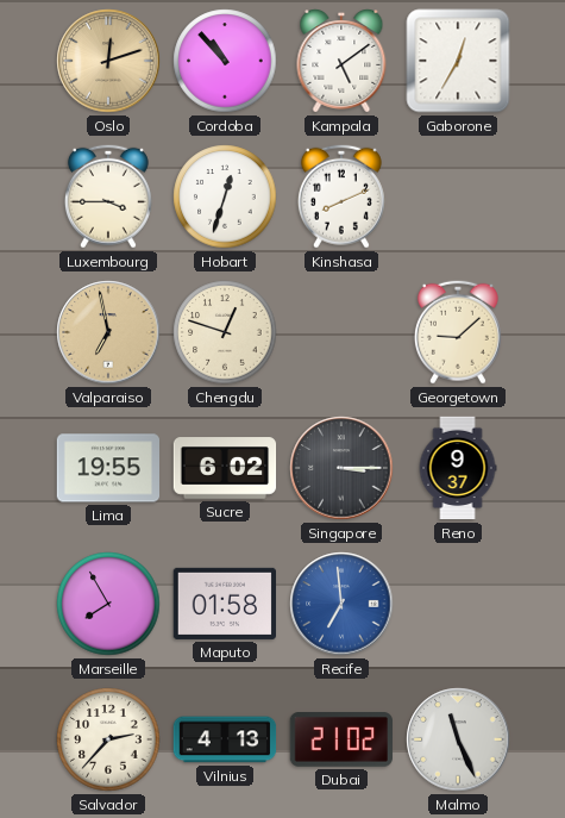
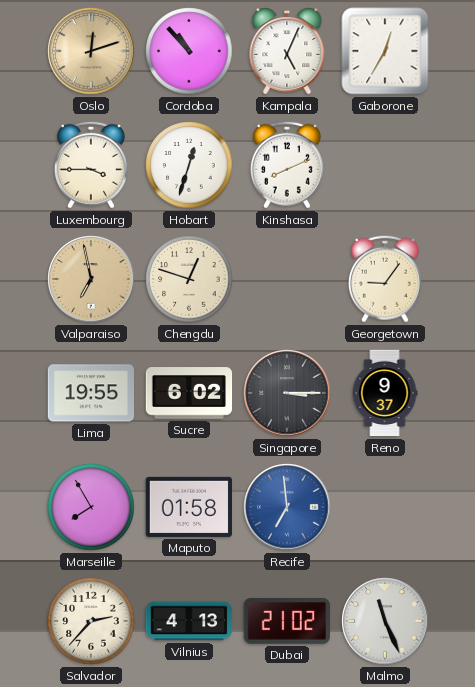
Kampala: 5:09 -> 5:04
Georgetown: 9:08 -> 9:06
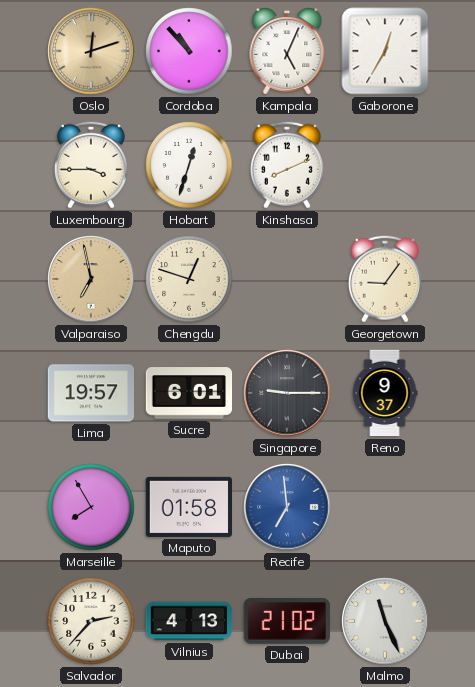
Lima: 19:55 -> 19:57
Sucre: 6:02 -> 6:01
Singapore: 3:15 -> 9:15
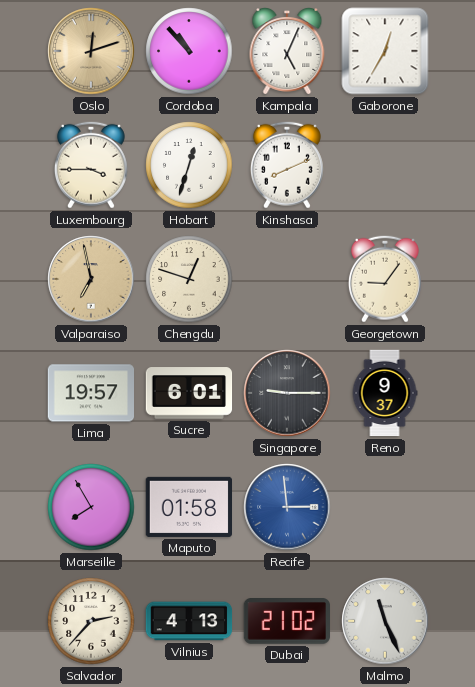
Recife: 6:59 -> 2:59
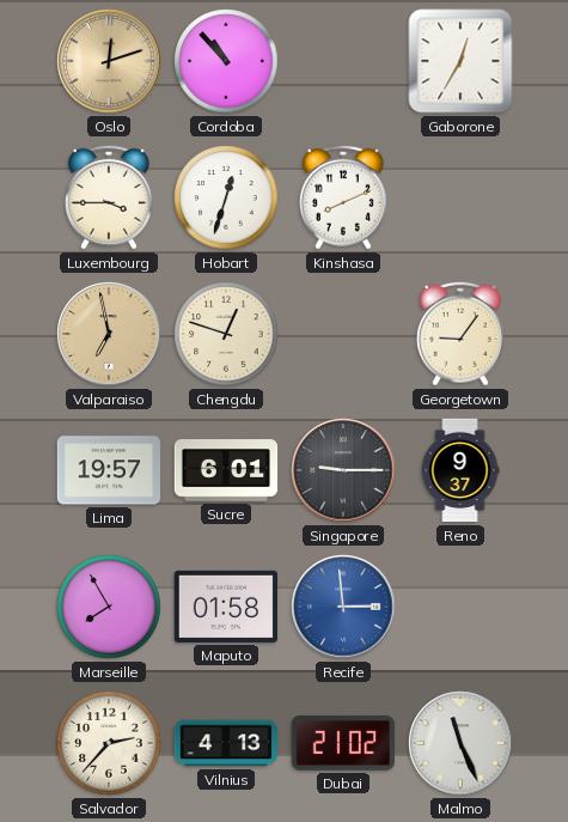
Kampala: 5:04 -> none
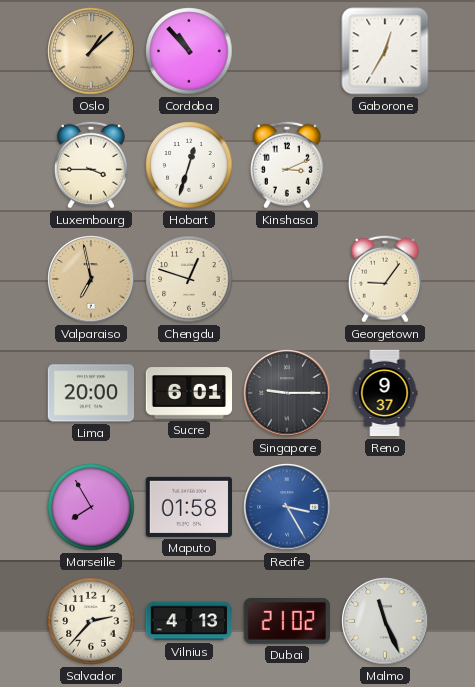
Oslo: 12:12 -> 1:08
Kinshasa: 8:11 -> 3:11
Lima: 19:57 -> 20:00
Recife: 2:59 -> 3:25
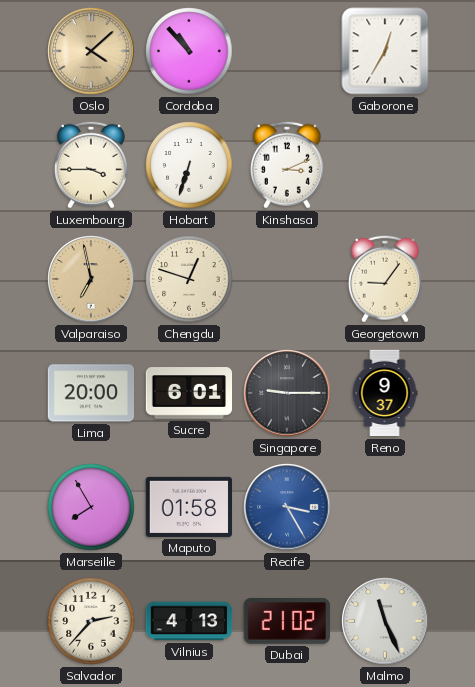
Oslo: 1:08 -> 4:08
Hobart: 12:33 -> 6:33
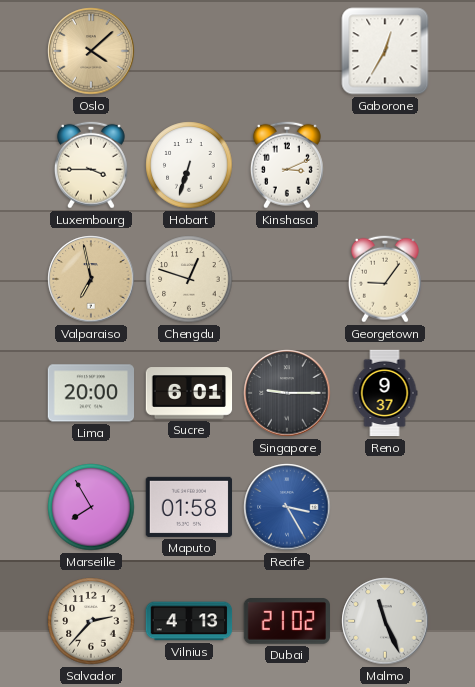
Cordoba: 10:53 -> none
